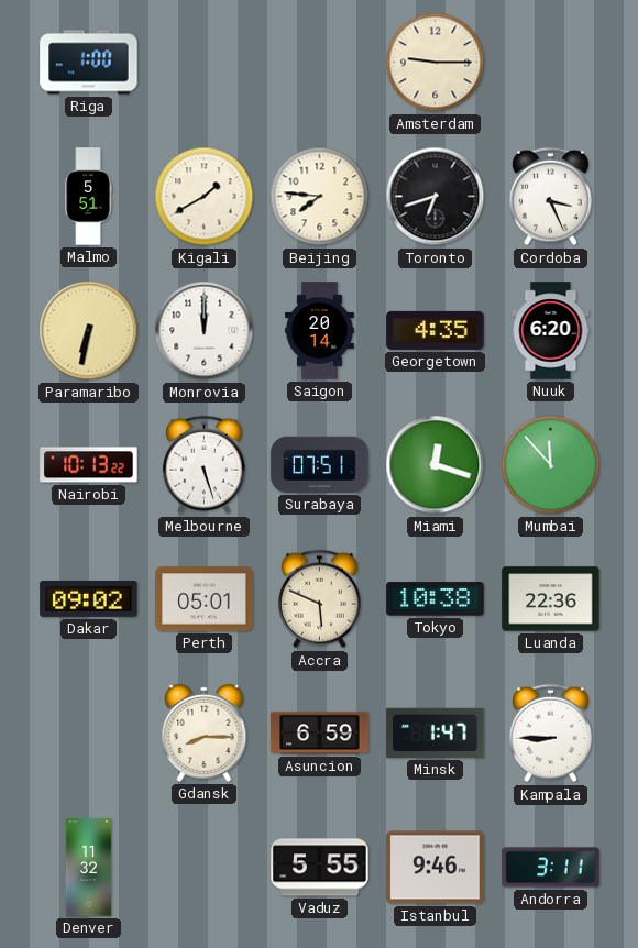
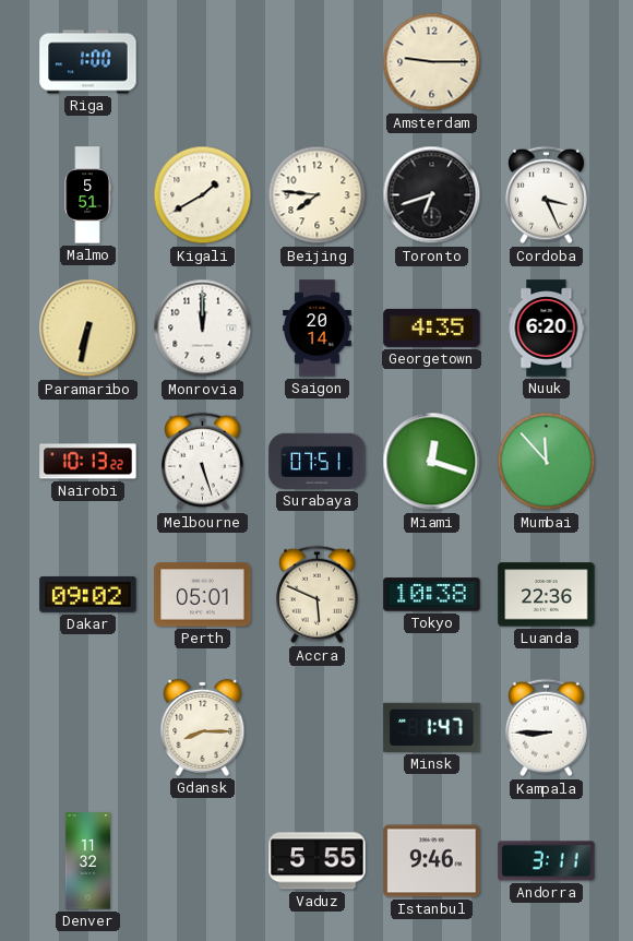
Asuncion: 6:59 -> none
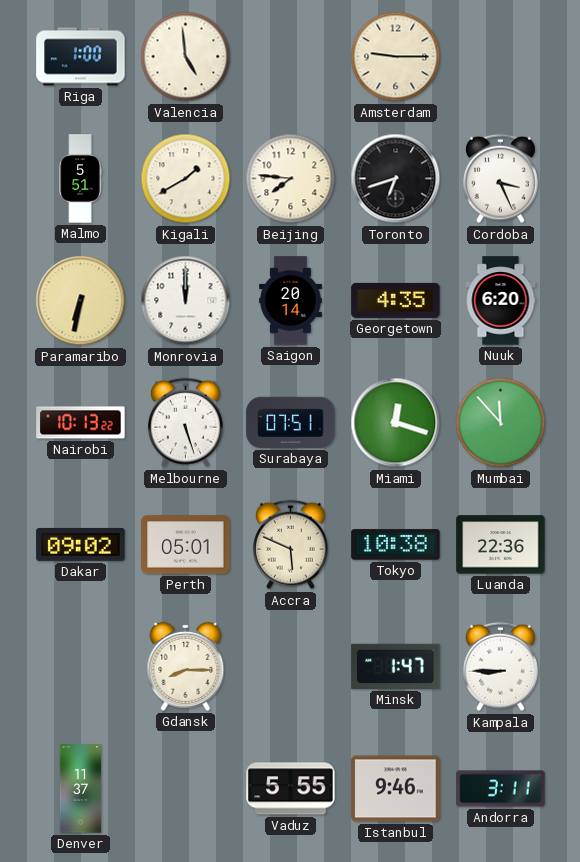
Valencia: none -> 4:59
Denver: 11:32 -> 11:37
